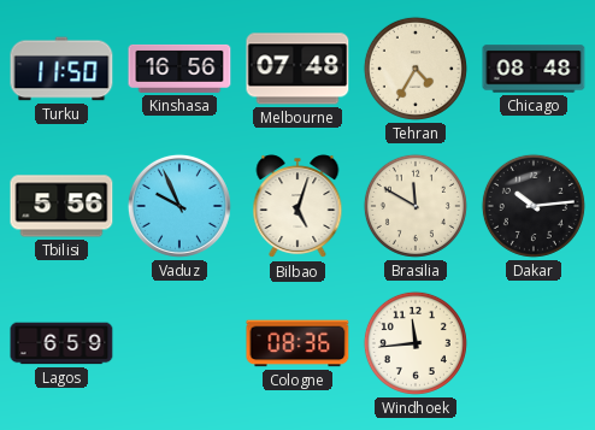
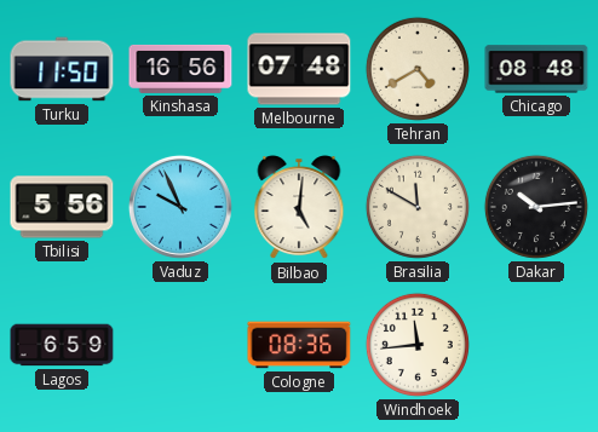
Tehran: 4:35 -> 4:40
Bilbao: 5:03 -> 5:01
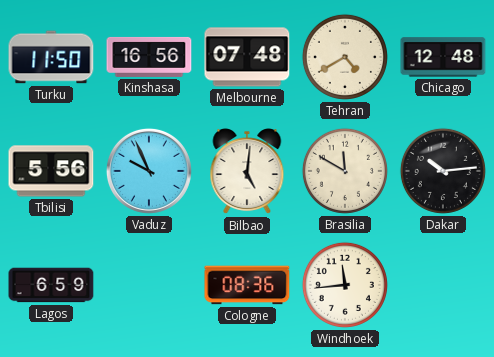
Chicago: 08:48 -> 12:48
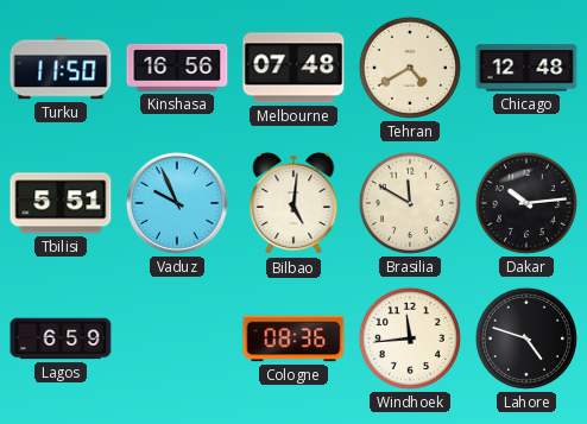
Tbilisi: 5:56 -> 5:51
Lahore: none -> 4:48
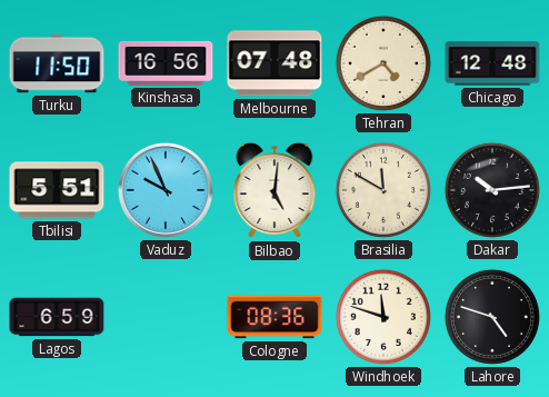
Windhoek: 11:44 -> 11:48
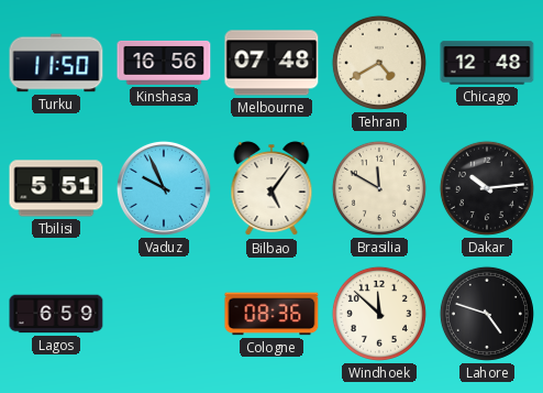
Bilbao: 5:01 -> 5:06
Windhoek: 11:48 -> 11:52
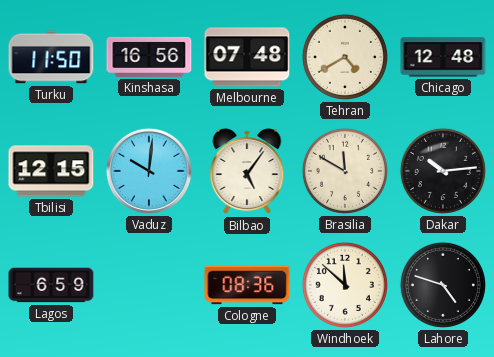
Tbilisi: 5:51 -> 12:15
Vaduz: 9:56 -> 10:01
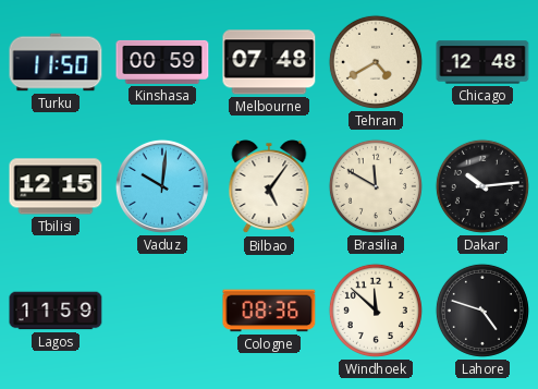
Kinshasa: 16:56 -> 00:59
Lagos: 6:59 -> 11:59
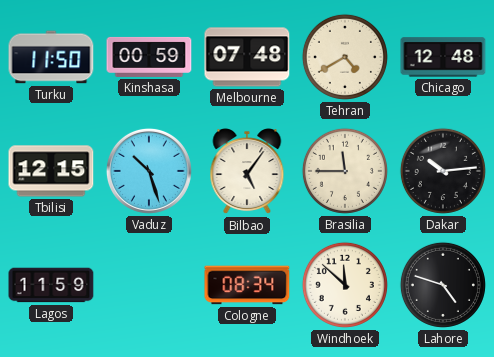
Vaduz: 10:01 -> 10:27
Brasilia: 11:50 -> 11:45
Cologne: 08:36 -> 08:34
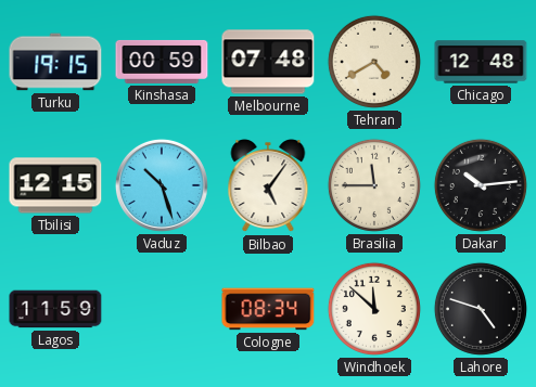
Turku: 11:50 -> 19:15
